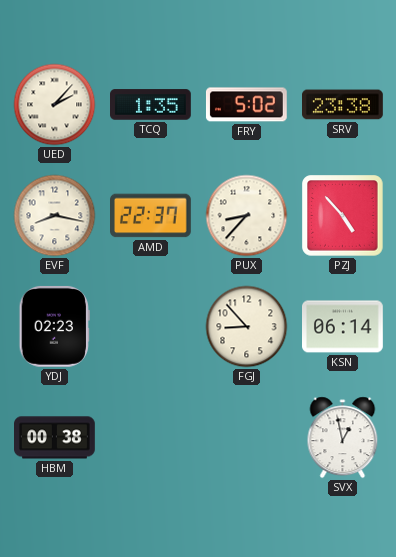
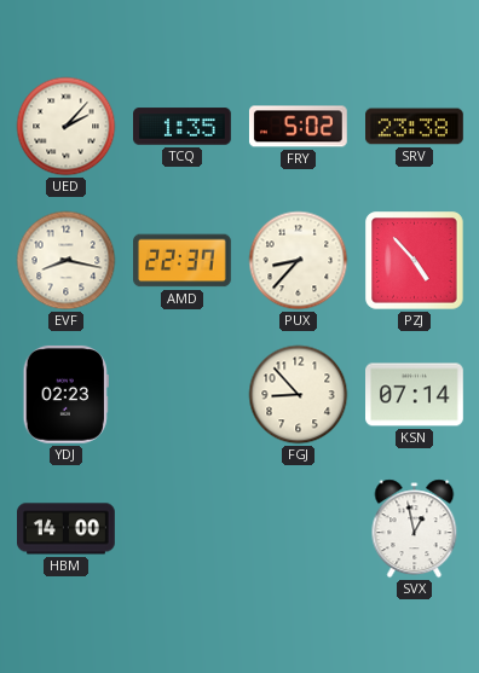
KSN: 06:14 -> 07:14
HBM: 00:38 -> 14:00
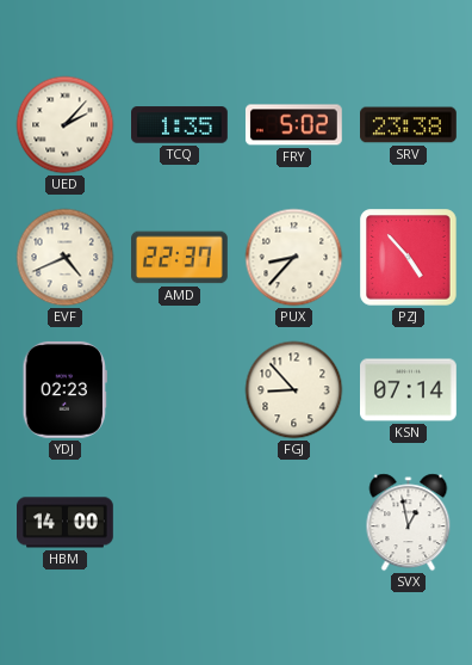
EVF: 8:17 -> 4:41
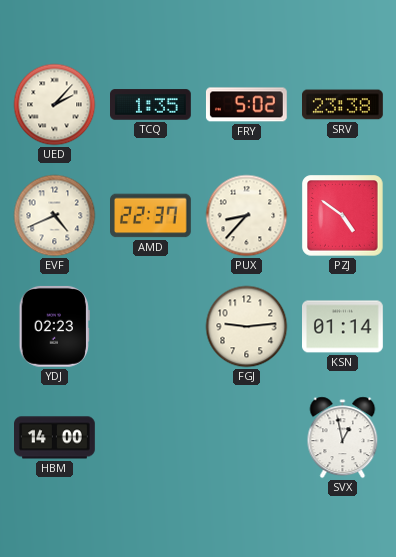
PZJ: 4:53 -> 4:51
FGJ: 8:53 -> 9:14
KSN: 07:14 -> 01:14
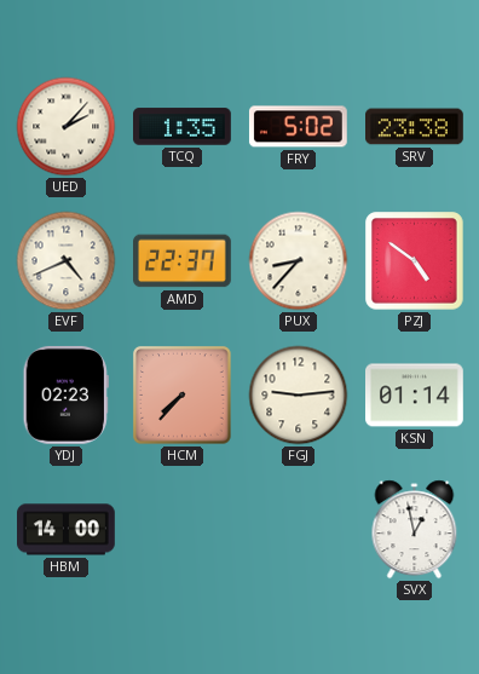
HCM: none -> 7:37
